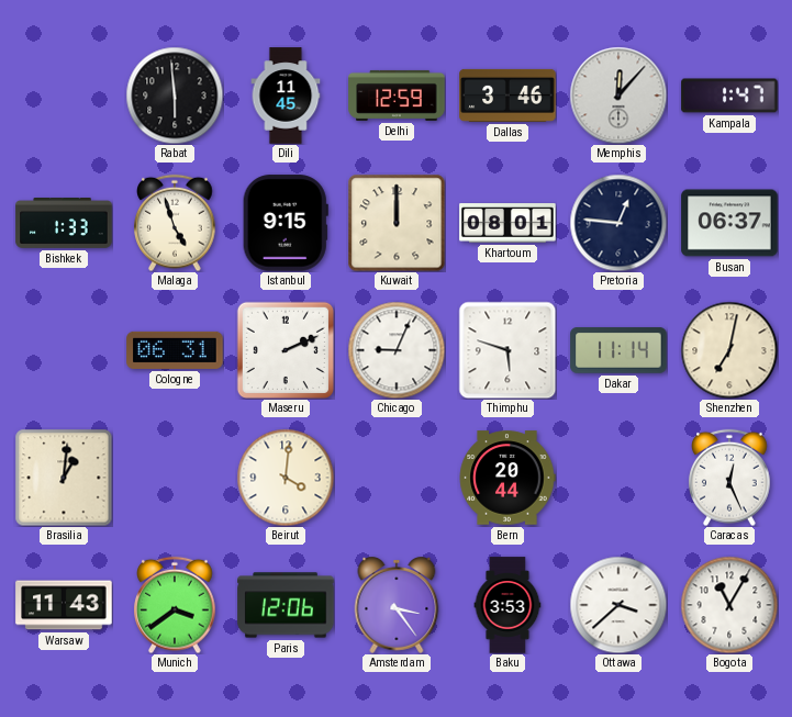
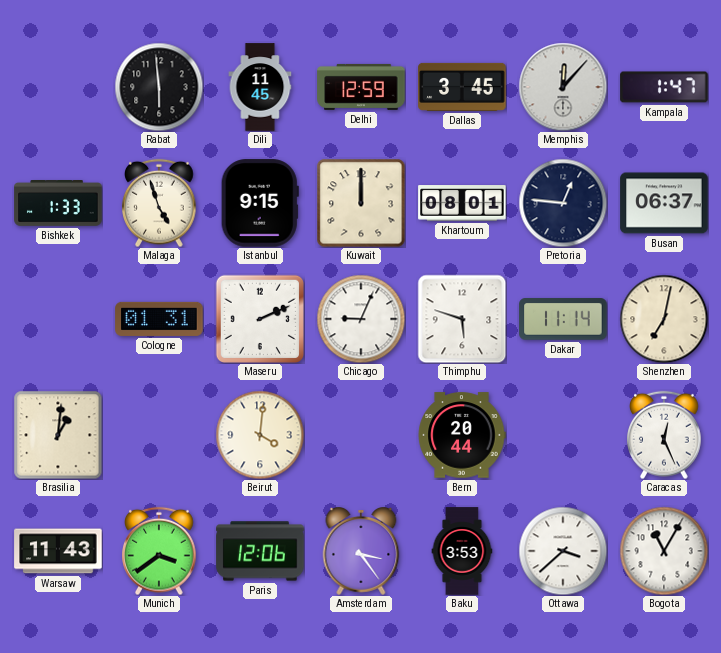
Dallas: 3:46 -> 3:45
Cologne: 06:31 -> 01:31
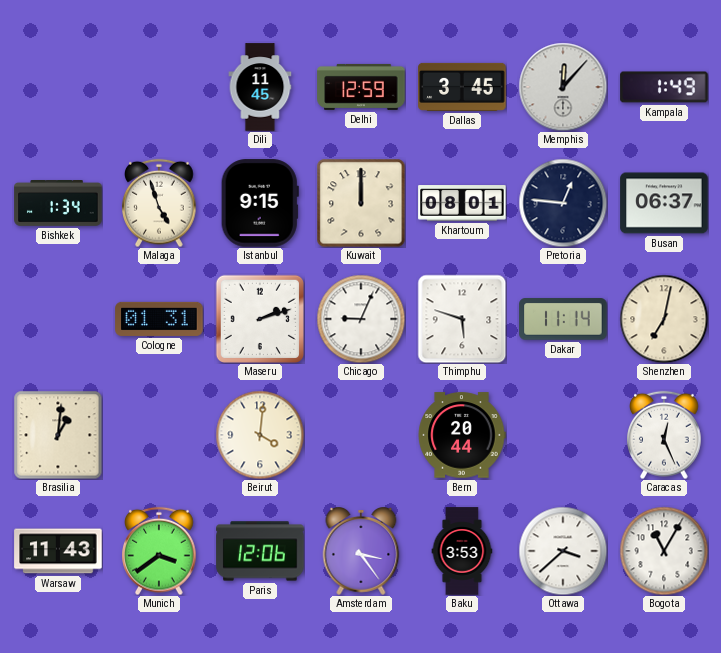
Rabat: 5:59 -> none
Kampala: 1:47 -> 1:49
Bishkek: 1:33 -> 1:34
Maseru: 2:11 -> 2:12
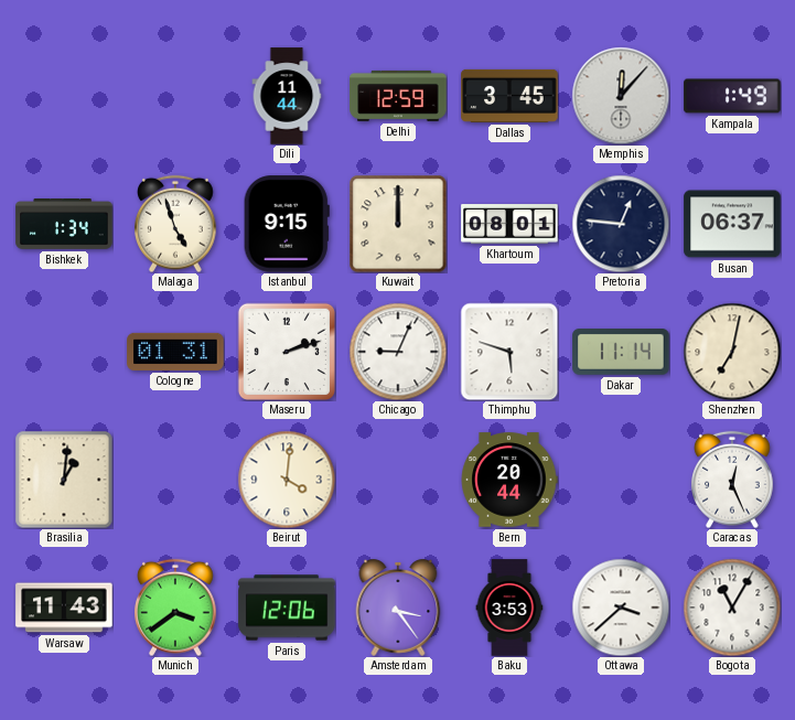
Dili: 11:45 -> 11:44
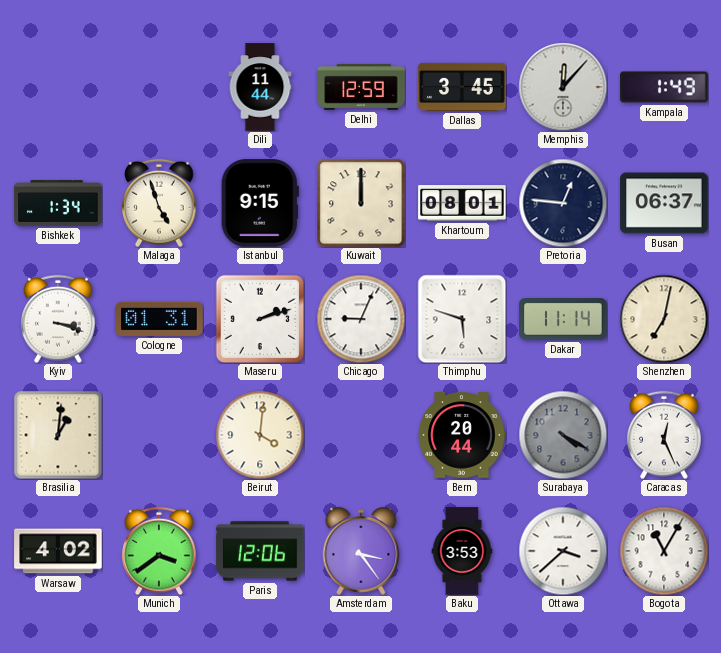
Kyiv: none -> 3:18
Surabaya: none -> 4:20
Warsaw: 11:43 -> 4:02
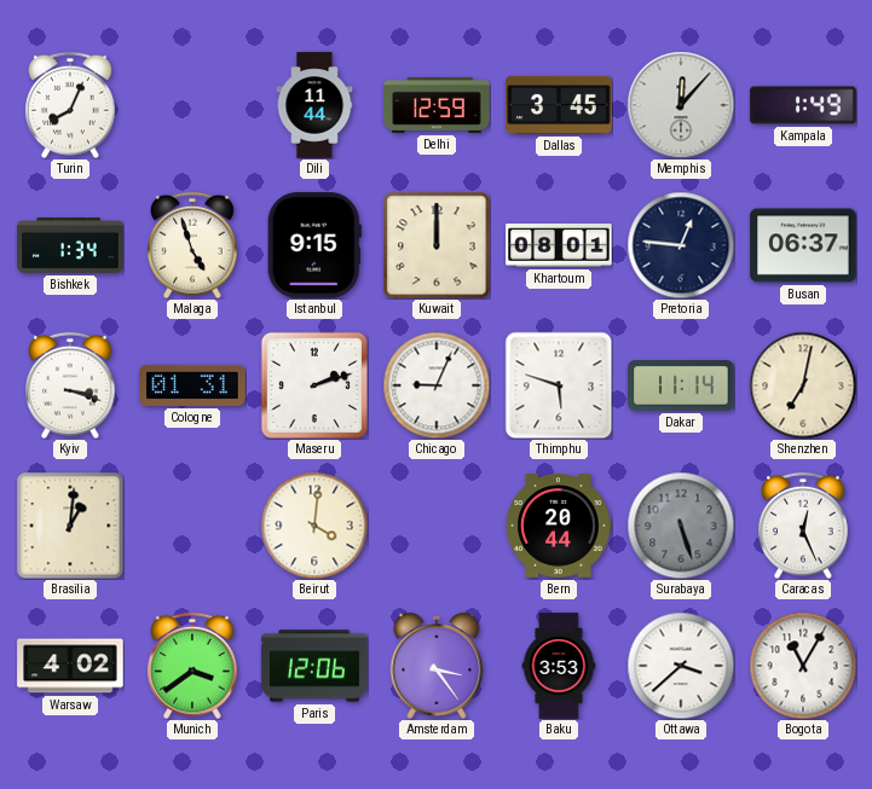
Turin: none -> 8:04
Surabaya: 4:20 -> 5:27
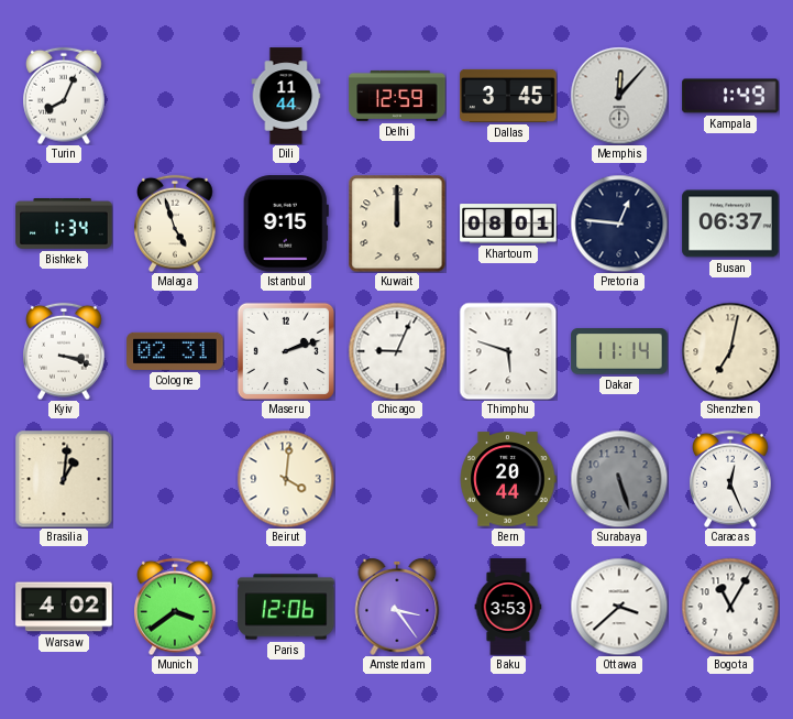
Cologne: 01:31 -> 02:31
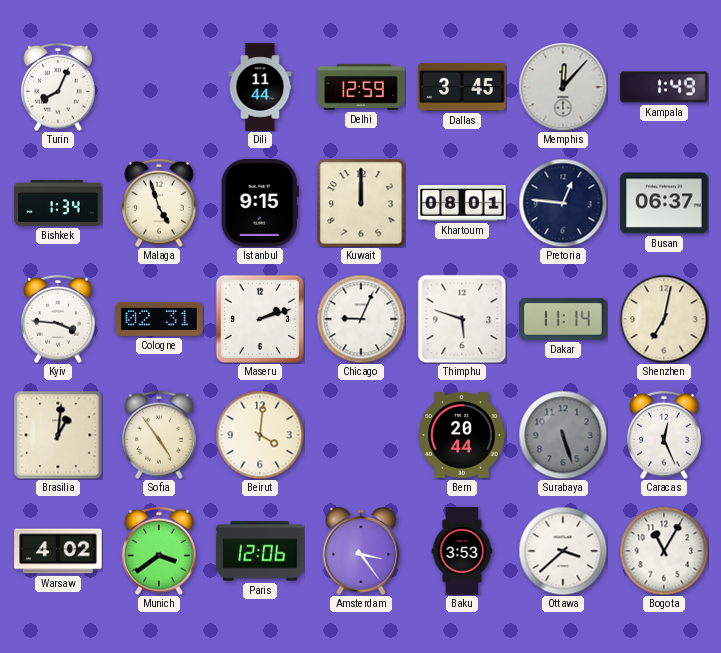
Kyiv: 3:18 -> 3:46
Sofia: none -> 4:54
